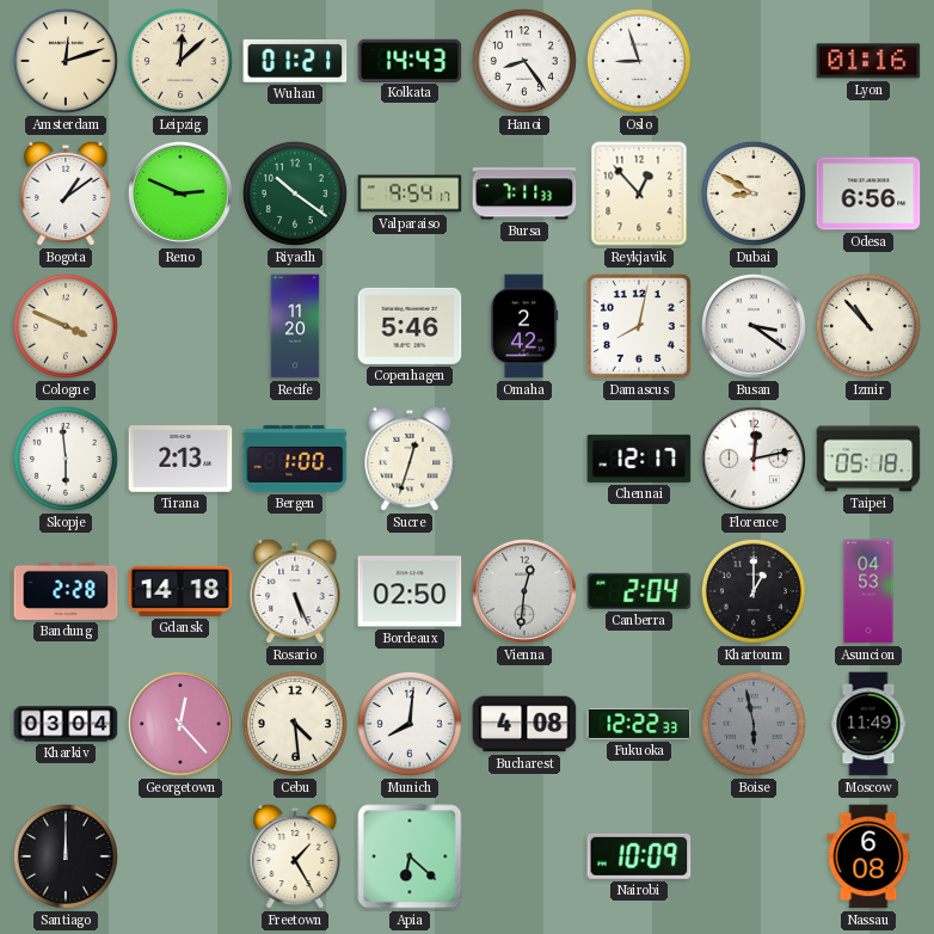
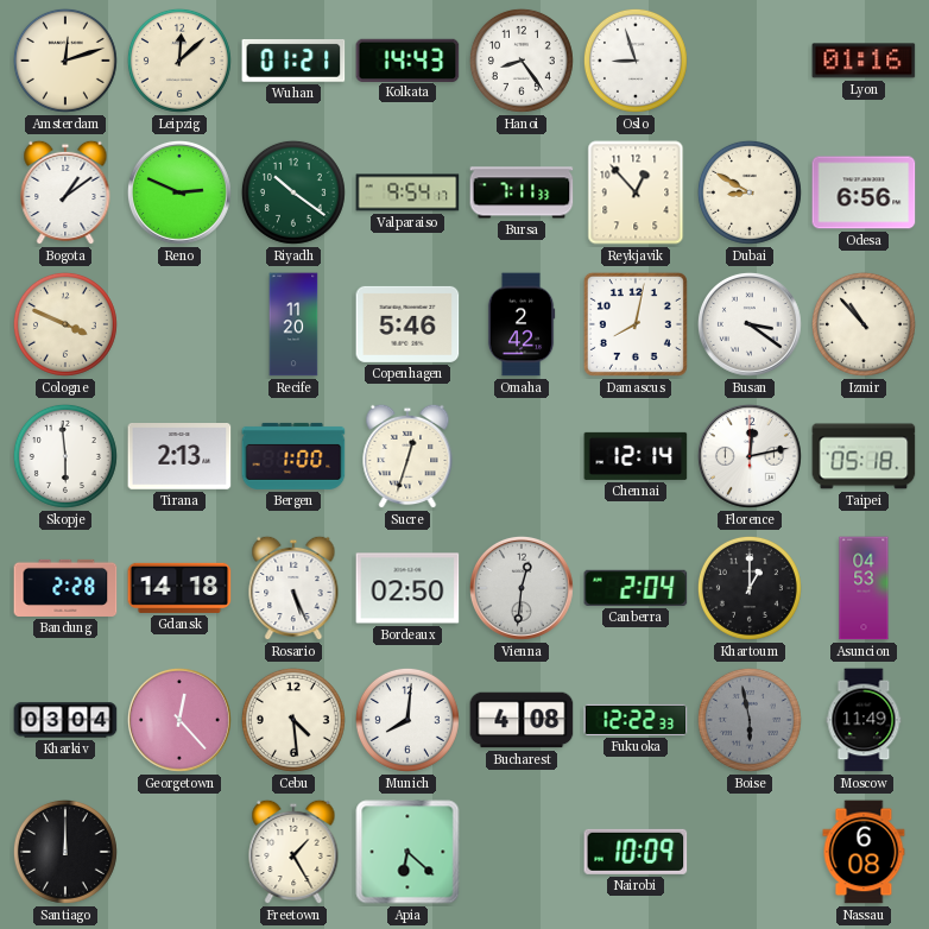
Chennai: 12:17 -> 12:14
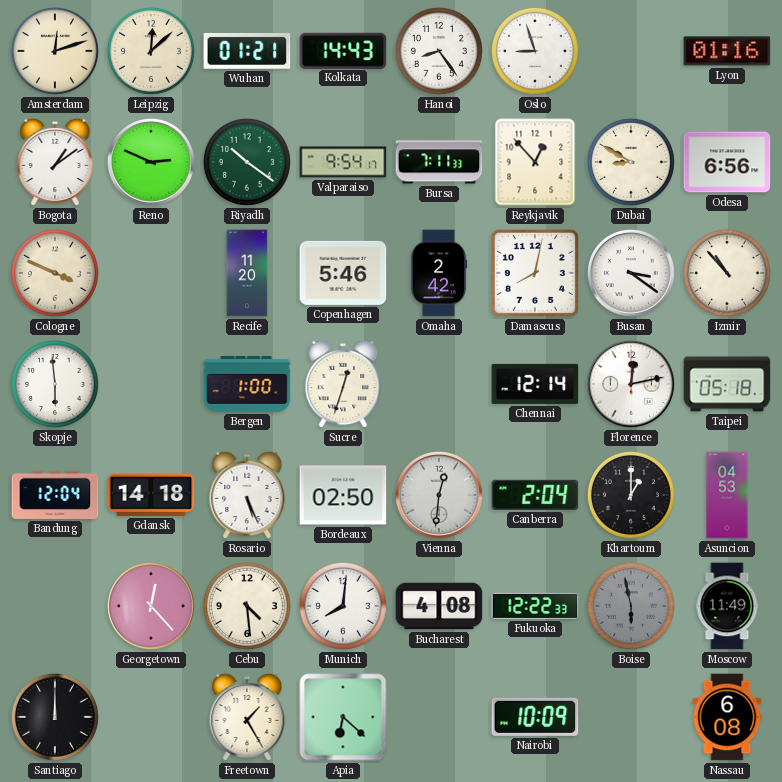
Tirana: 2:13 -> none
Bandung: 2:28 -> 12:04
Kharkiv: 03:04 -> none
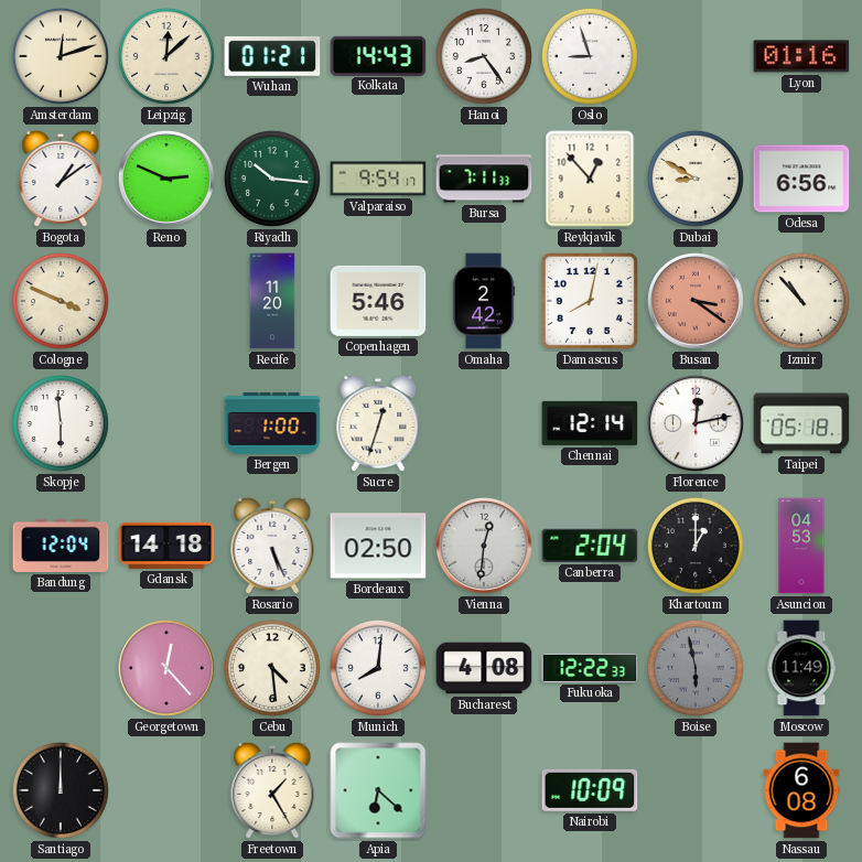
Riyadh: 10:21 -> 10:16
Busan dial: white -> salmon
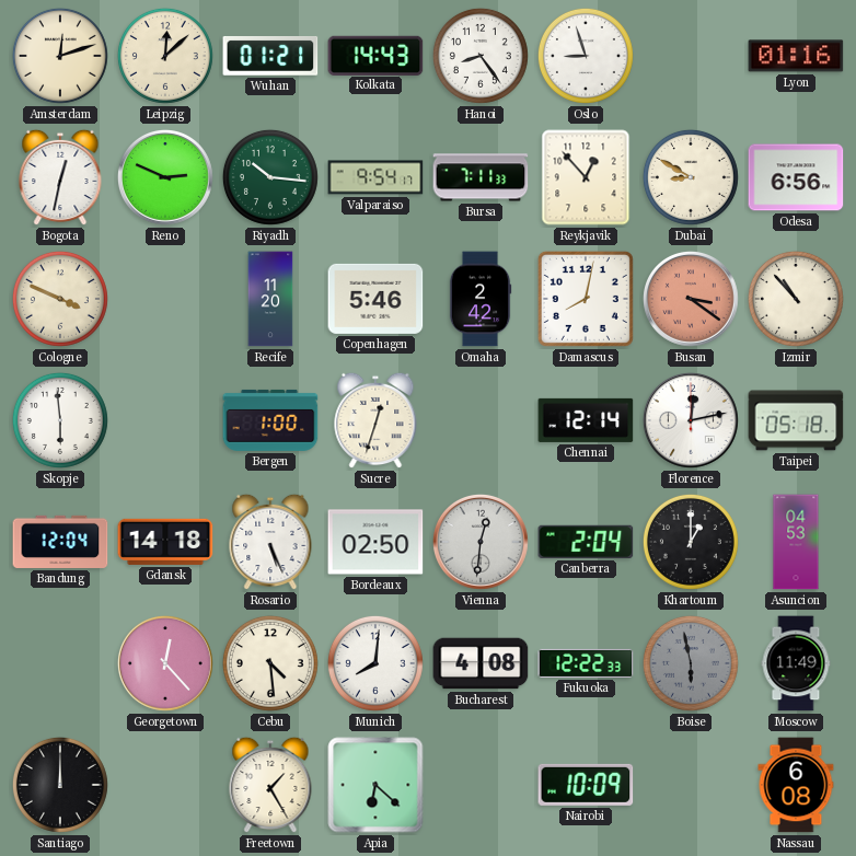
Bogota: 1:09 -> 12:32
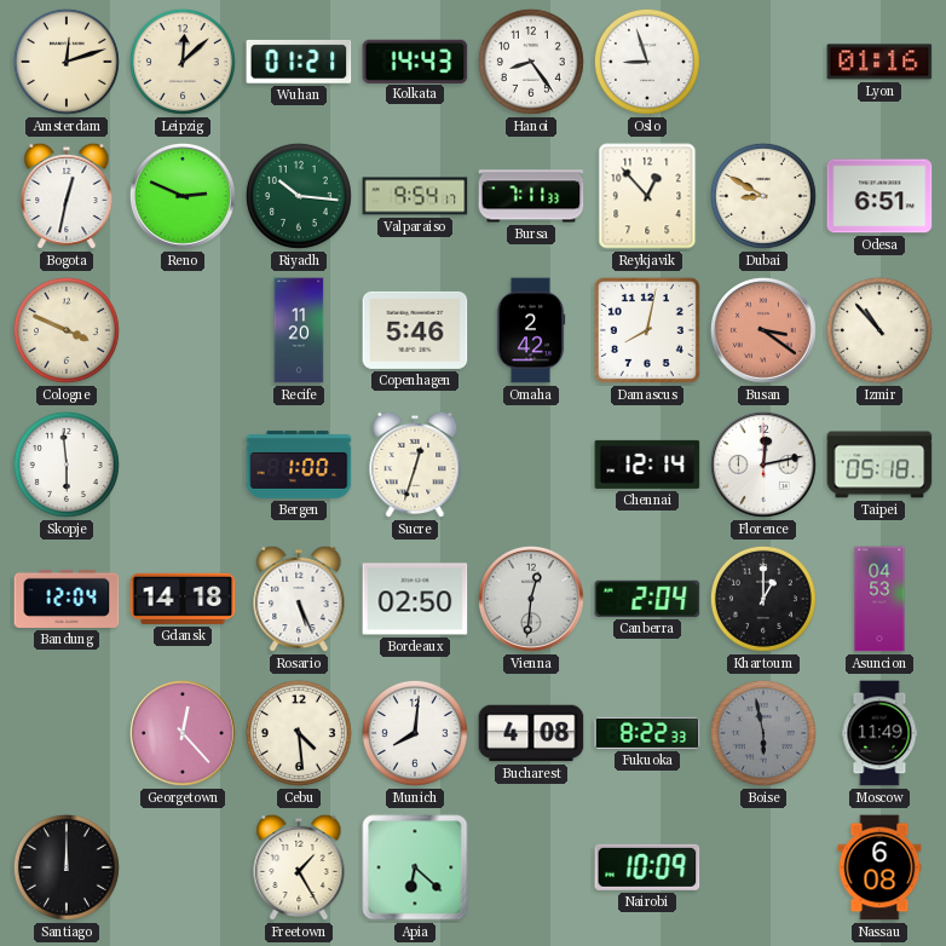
Odesa: 6:56 -> 6:51
Fukuoka: 12:22 -> 8:22
